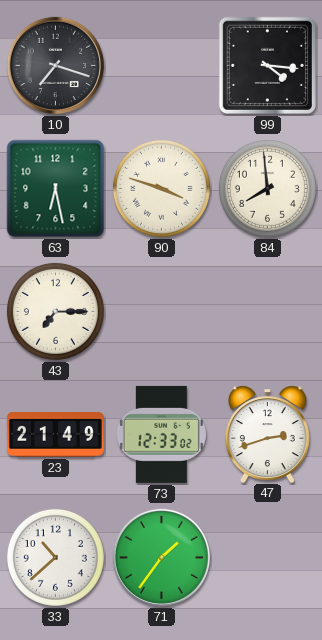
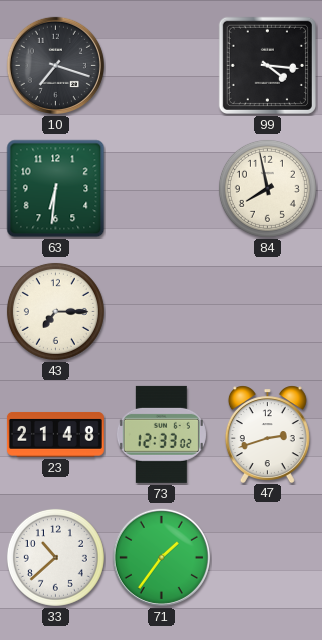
63: 6:28 -> 6:31
90: 3:48 -> none
84: 7:59 -> 7:58
23: 21:49 -> 21:48
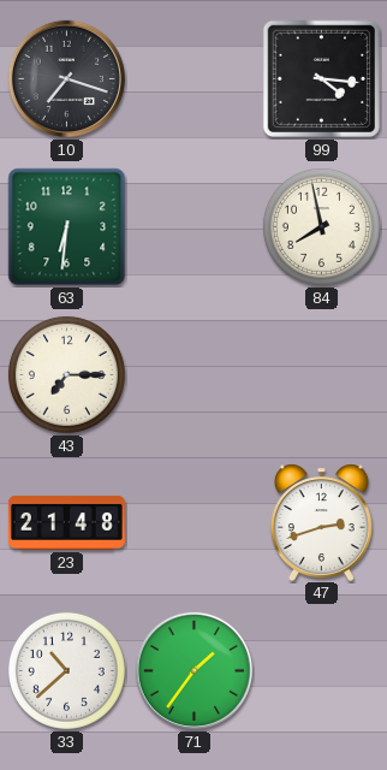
73: 12:33 -> none
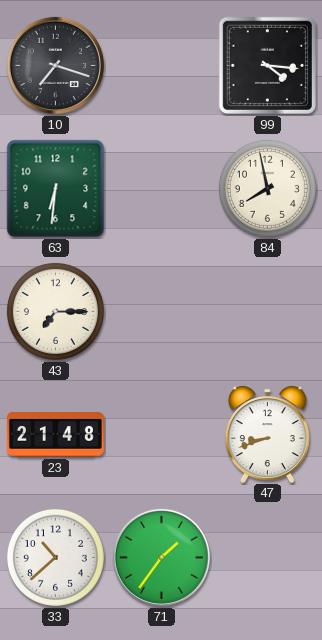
47: 2:42 -> 8:42
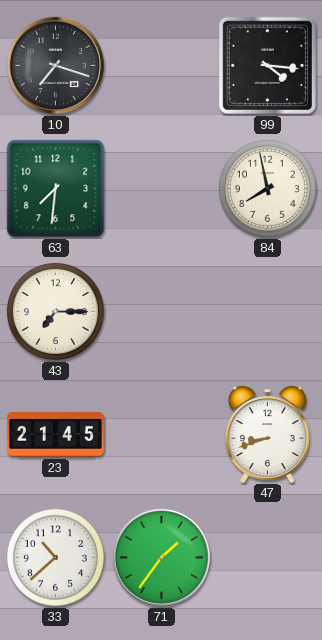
63: 6:31 -> 7:31
23: 21:48 -> 21:45
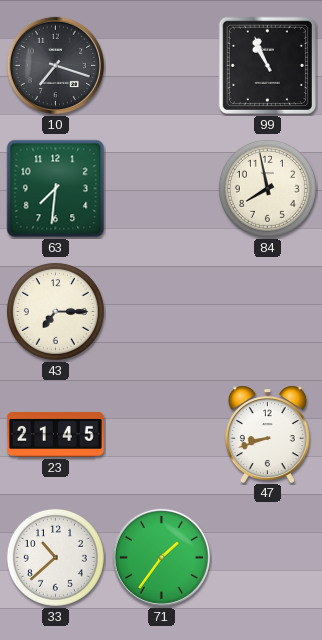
99: 4:16 -> 10:56
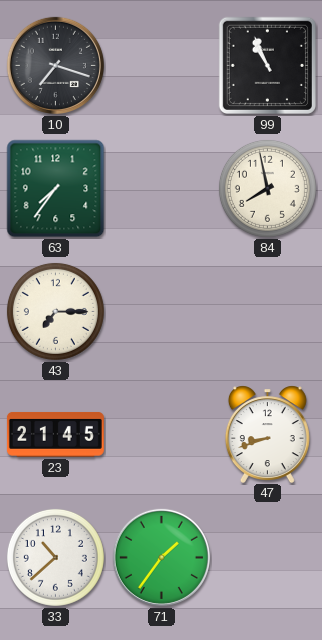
63: 7:31 -> 7:36
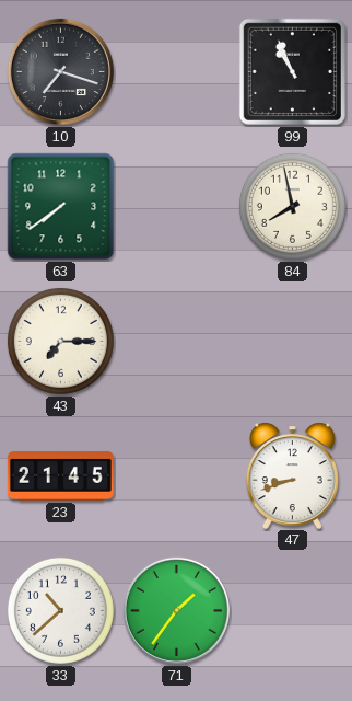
63: 7:36 -> 7:39
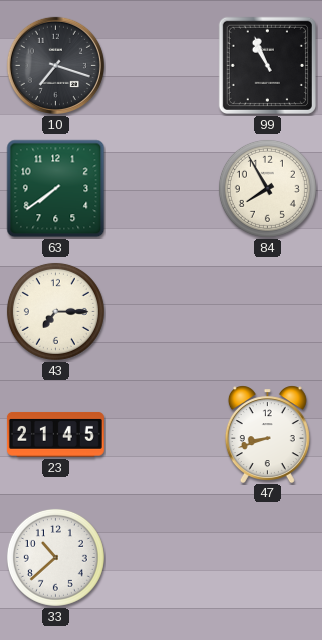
84: 7:58 -> 7:55
71: 1:36 -> none
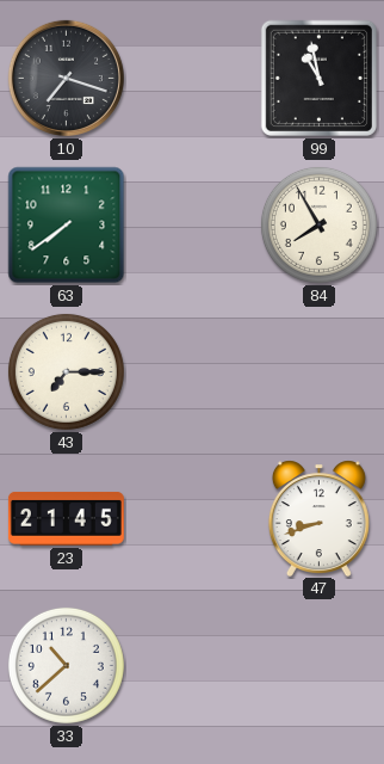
99: 10:56 -> 10:58
